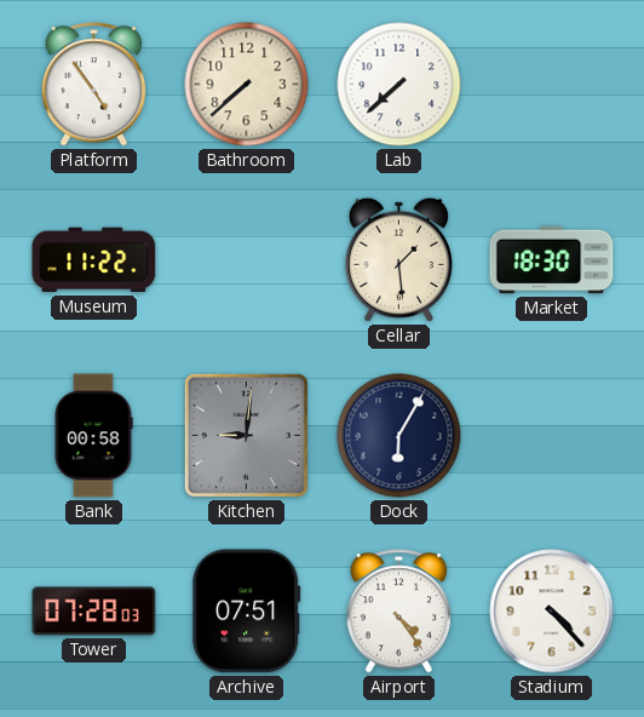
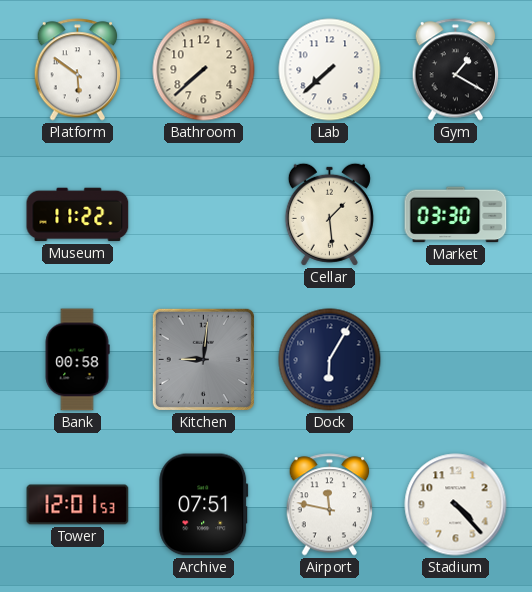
Platform: 4:54 -> 5:51
Gym: none -> 1:20
Market: 18:30 -> 03:30
Tower: 07:28 -> 12:01
Airport: 4:24 -> 11:47
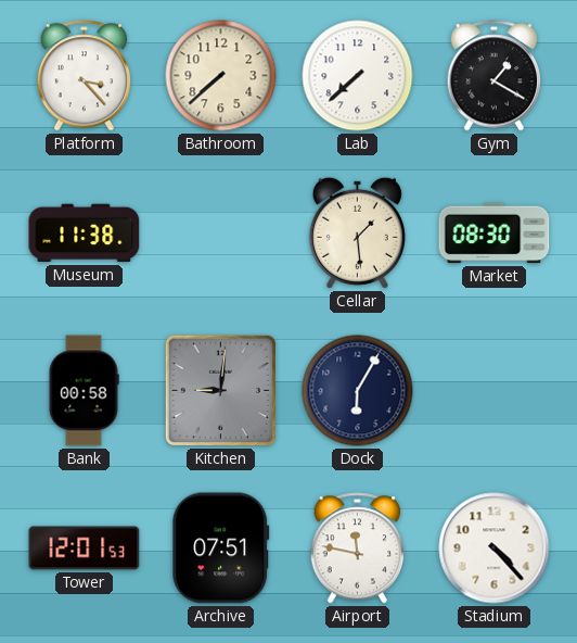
Platform: 5:51 -> 3:23
Museum: 11:22 -> 11:38
Market: 03:30 -> 08:30
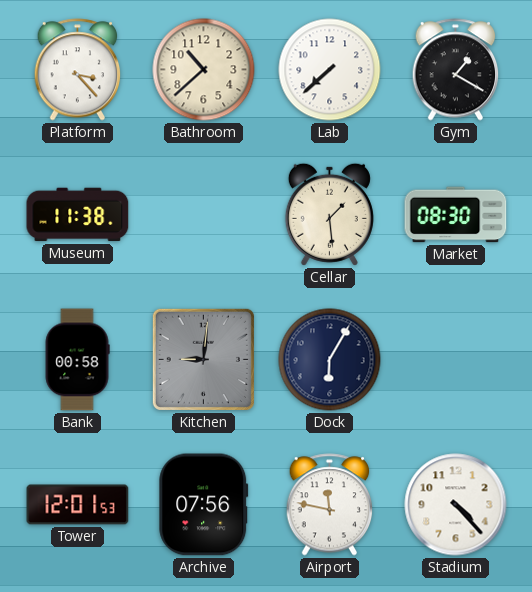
Bathroom: 7:38 -> 10:38
Archive: 07:51 -> 07:56
